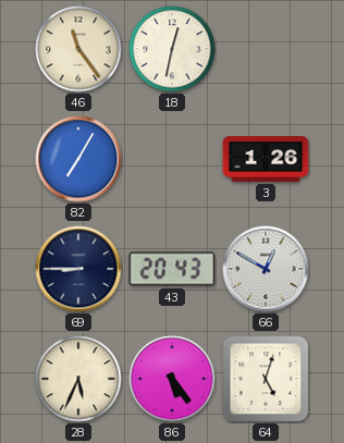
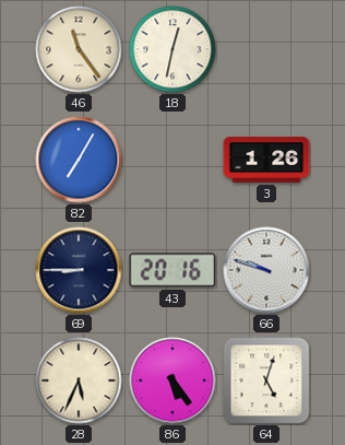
43: 20:43 -> 20:16
66: 12:50 -> 9:48
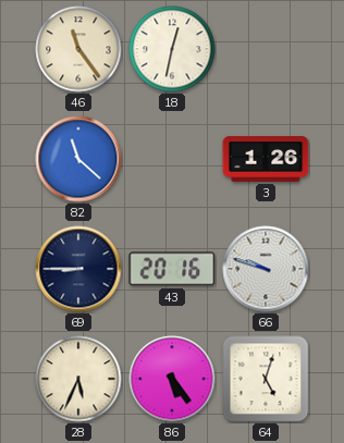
82: 7:05 -> 11:22
